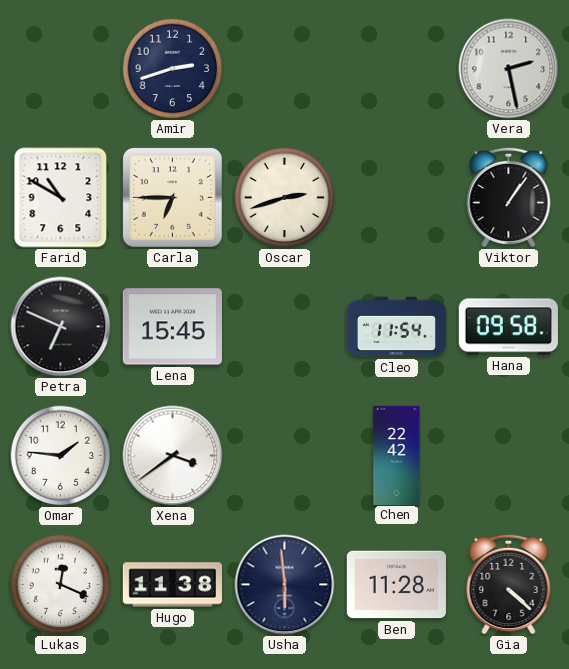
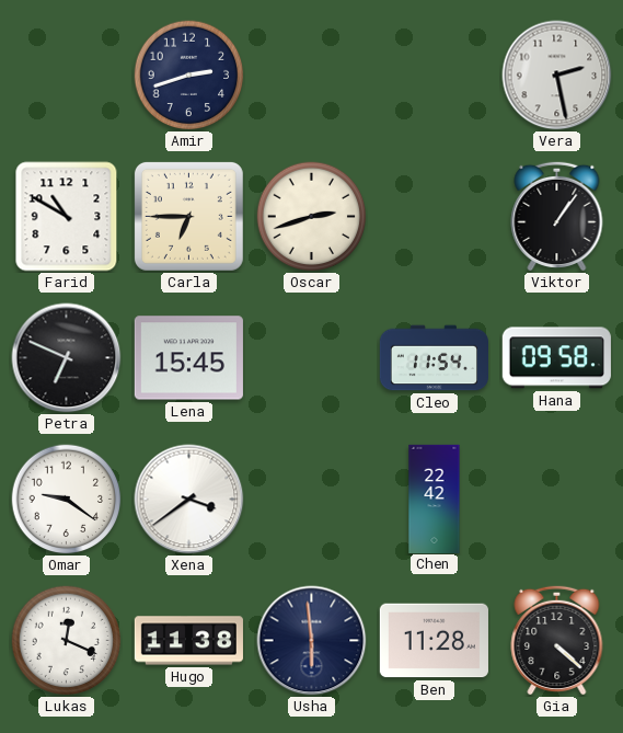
Omar: 1:46 -> 9:21
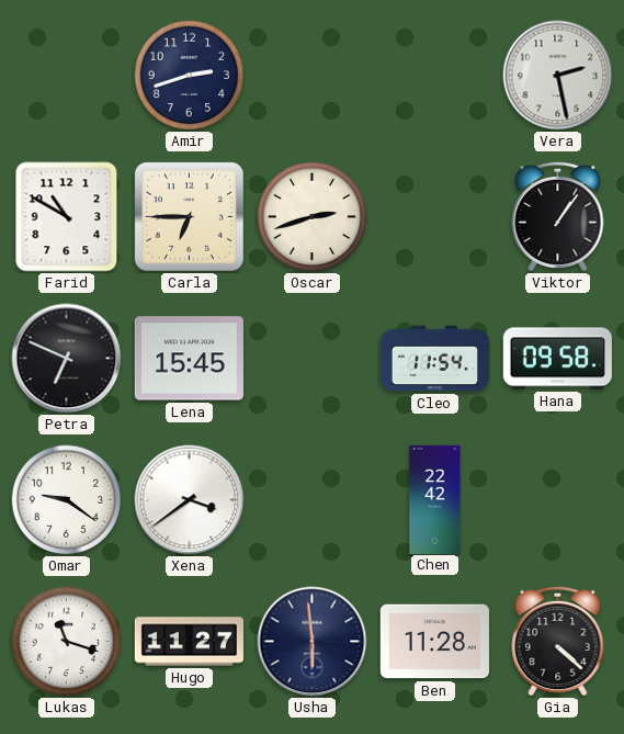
Lukas: 12:19 -> 11:18
Hugo: 11:38 -> 11:27
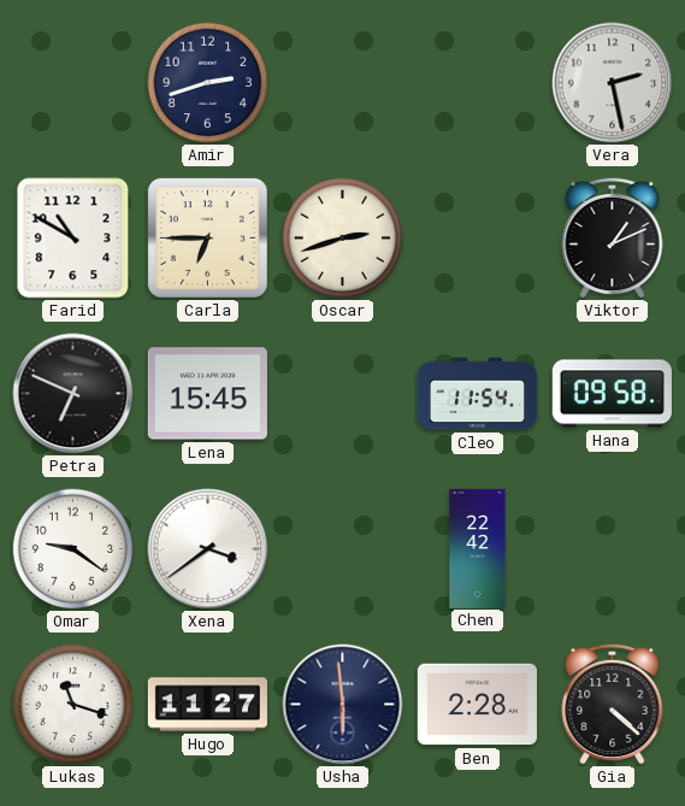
Viktor: 1:06 -> 1:11
Ben: 11:28 -> 2:28
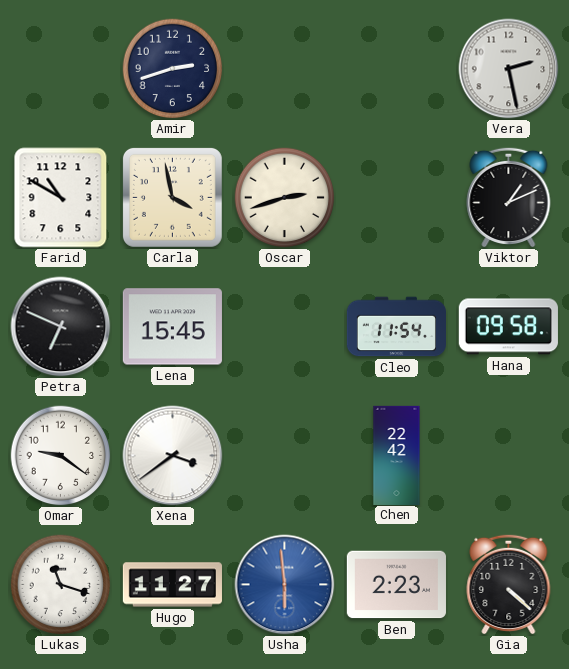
Carla: 6:45 -> 3:58
Usha dial: navy -> blue
Ben: 2:28 -> 2:23
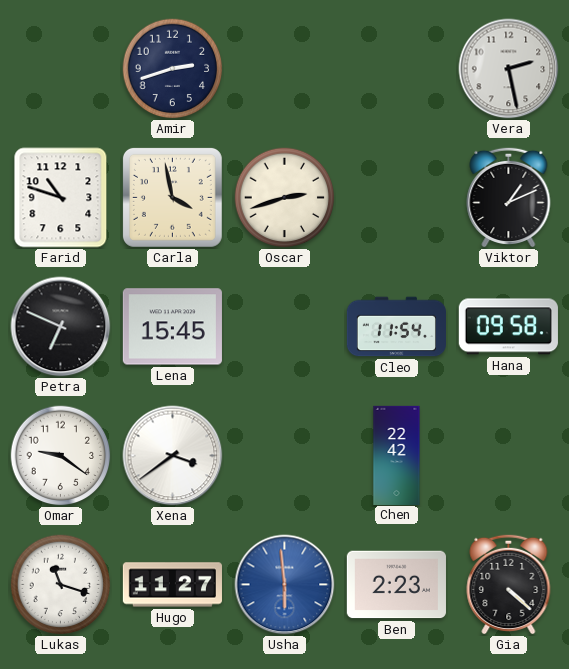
Farid: 10:50 -> 10:48
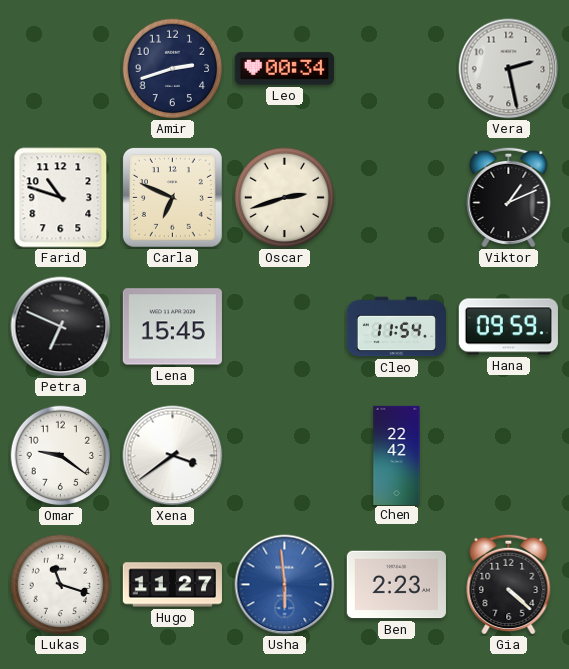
Leo: none -> 00:34
Carla: 3:58 -> 6:49
Hana: 09:58 -> 09:59
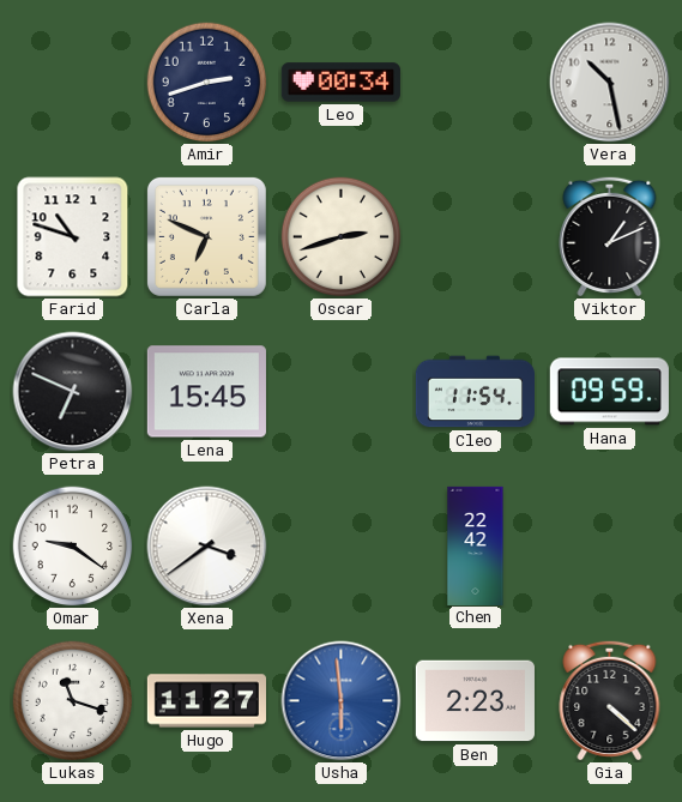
Vera: 2:28 -> 10:28
